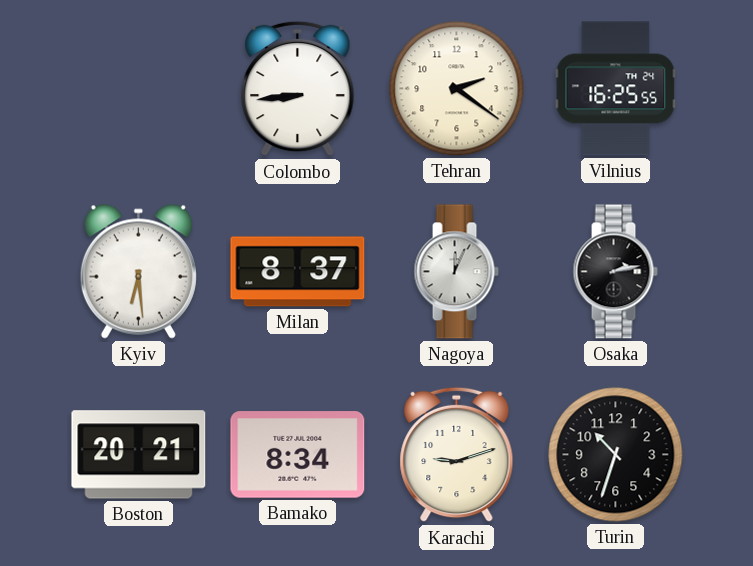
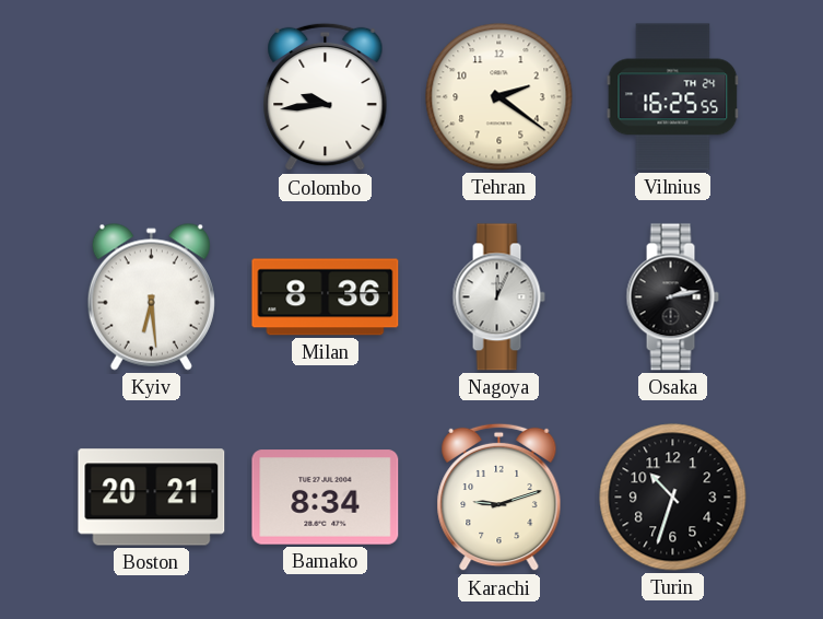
Colombo: 8:44 -> 9:44
Milan: 8:37 -> 8:36
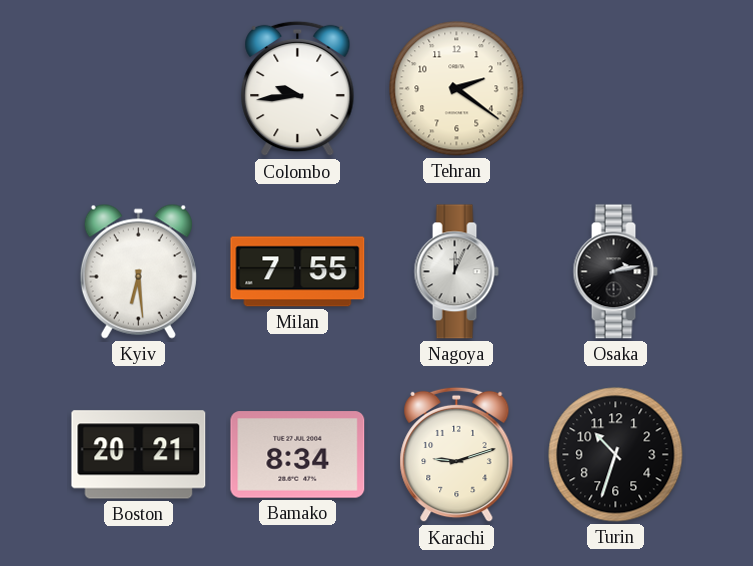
Vilnius: 16:25 -> none
Milan: 8:36 -> 7:55
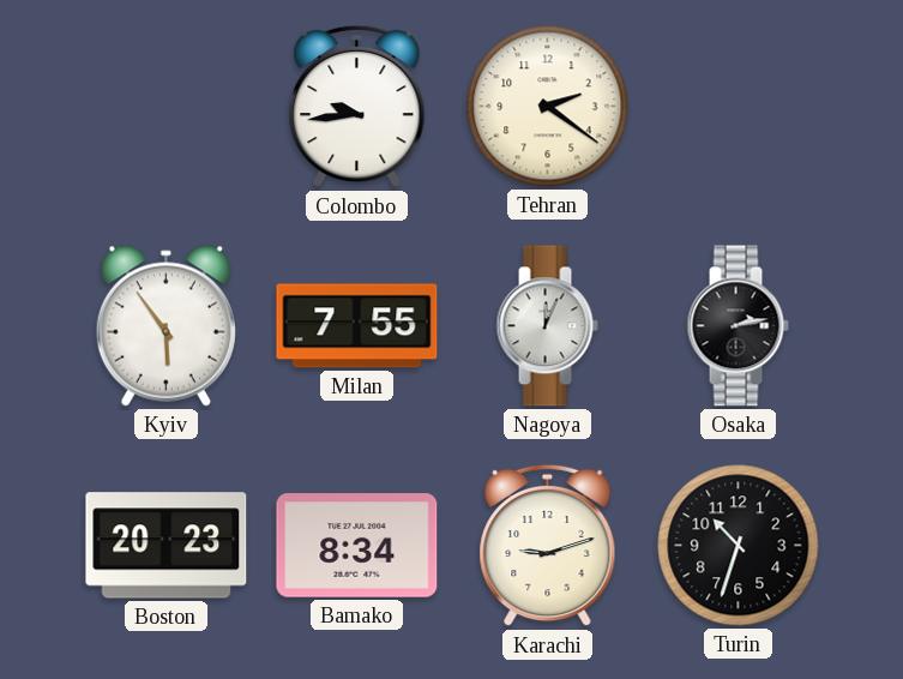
Kyiv: 6:29 -> 5:54
Boston: 20:21 -> 20:23
